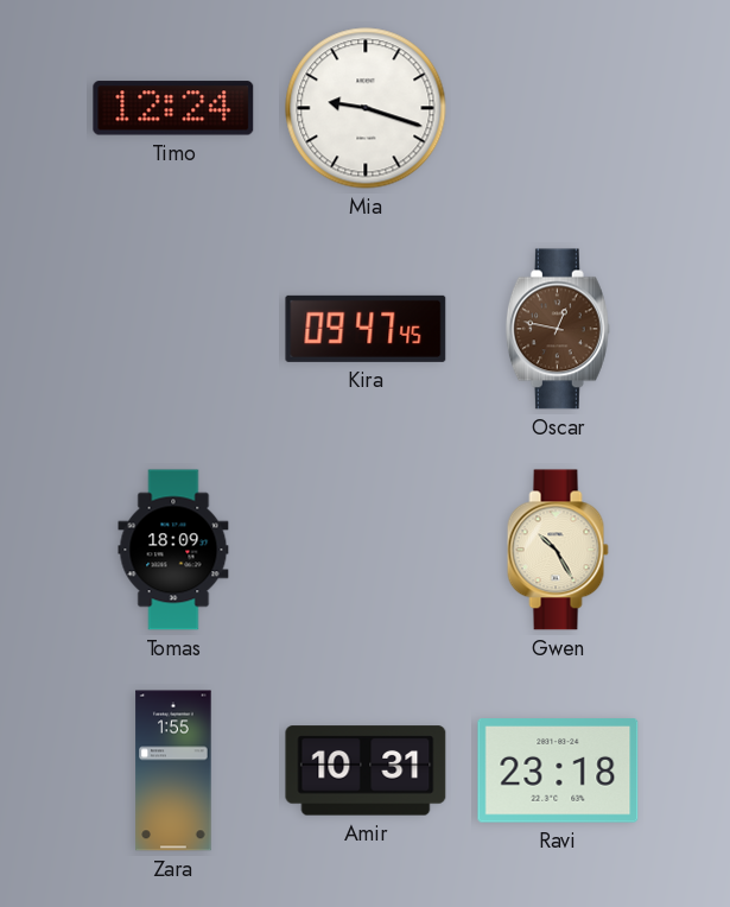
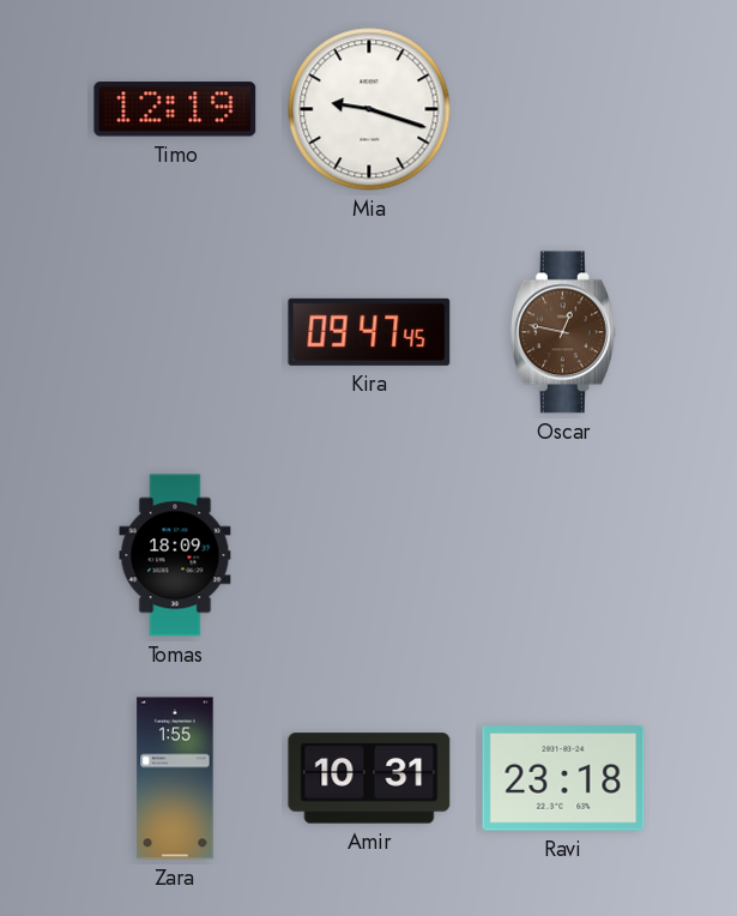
Timo: 12:24 -> 12:19
Gwen: 10:25 -> none
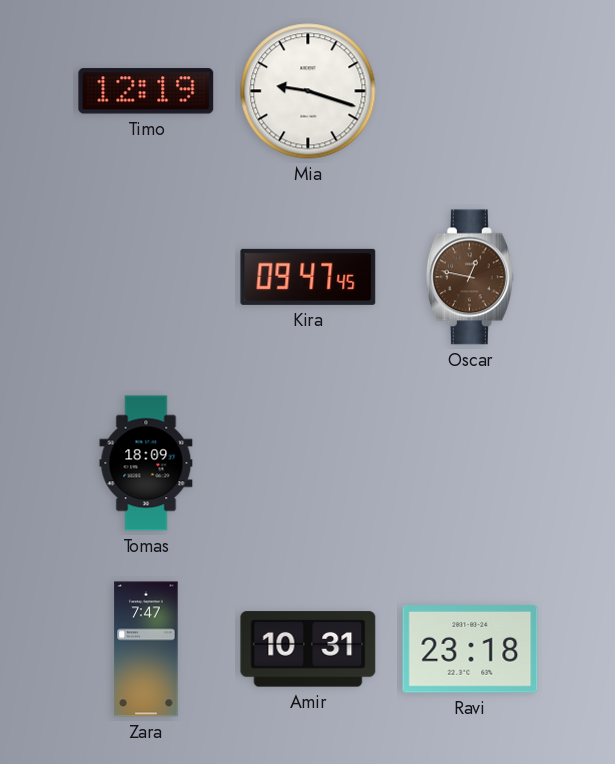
Zara: 1:55 -> 7:47
